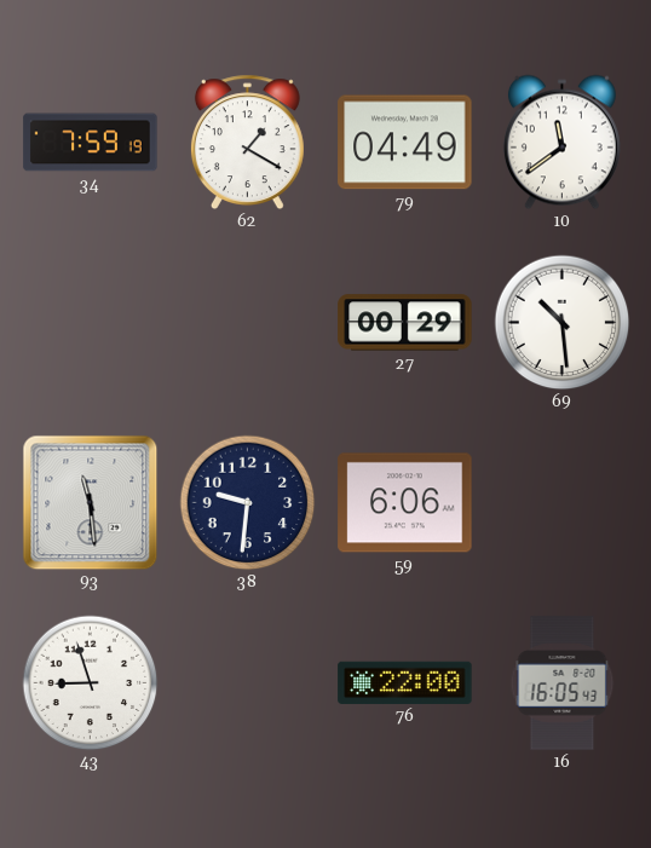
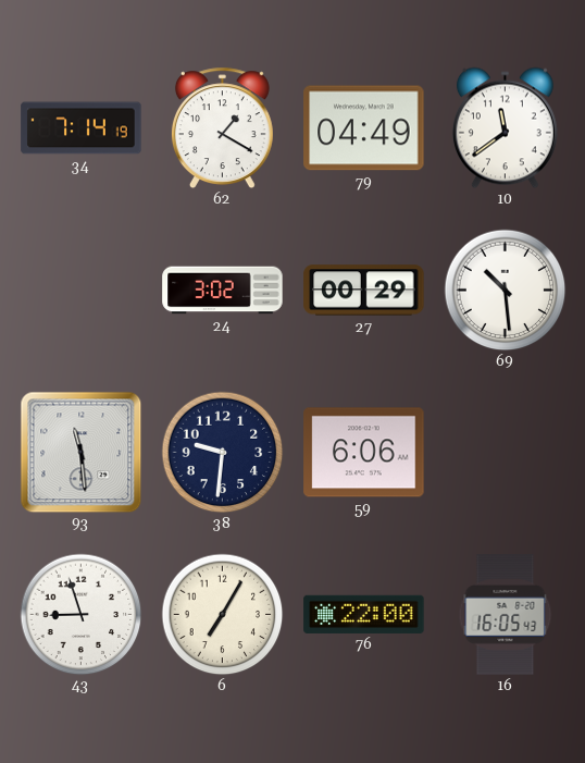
34: 7:59 -> 7:14
24: none -> 3:02
6: none -> 7:05
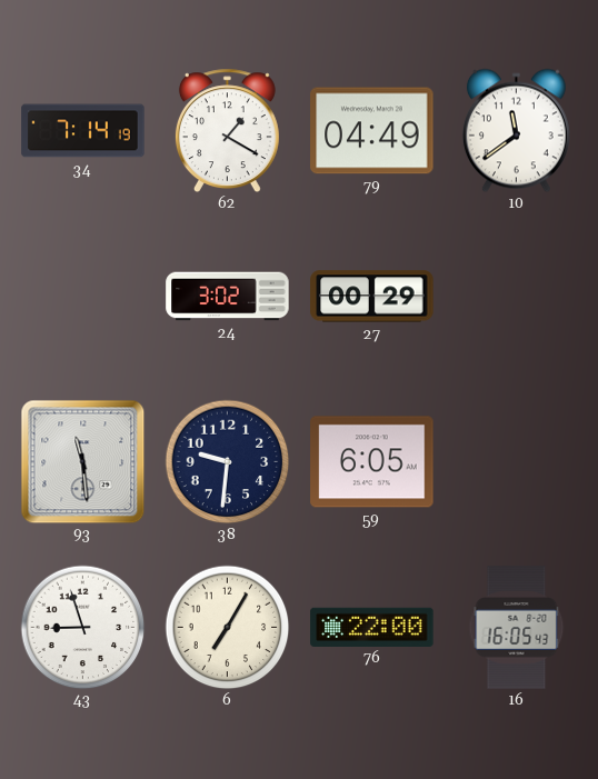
69: 10:29 -> none
59: 6:06 -> 6:05
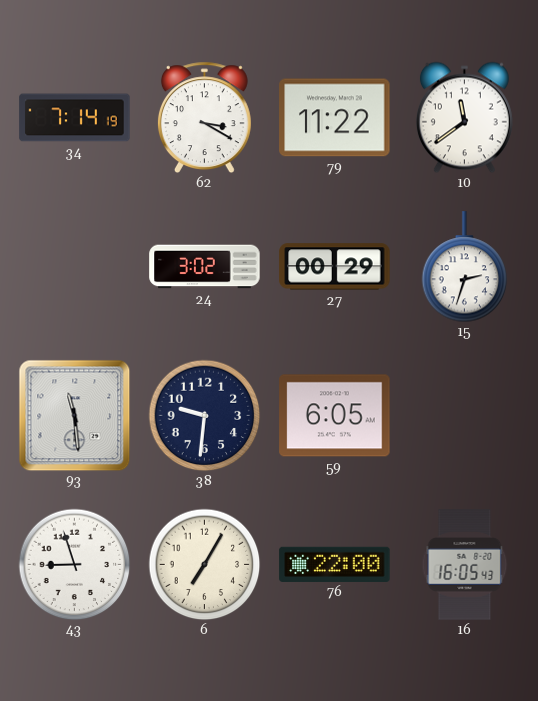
62: 1:20 -> 3:20
79: 04:49 -> 11:22
15: none -> 2:33
